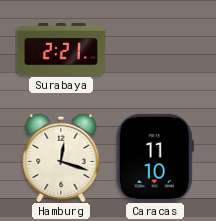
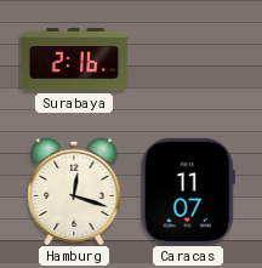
Surabaya: 2:21 -> 2:16
Caracas: 11:10 -> 11:07
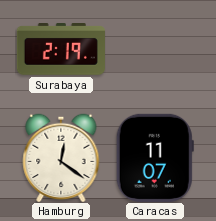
Surabaya: 2:16 -> 2:19
Hamburg: 12:18 -> 12:21
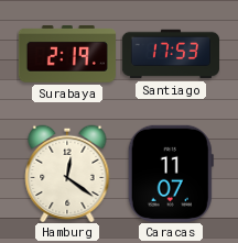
Santiago: none -> 17:53
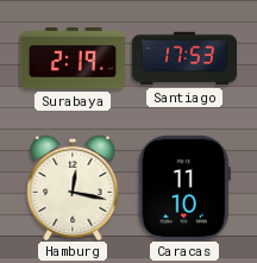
Hamburg: 12:21 -> 12:17
Caracas: 11:07 -> 11:10
